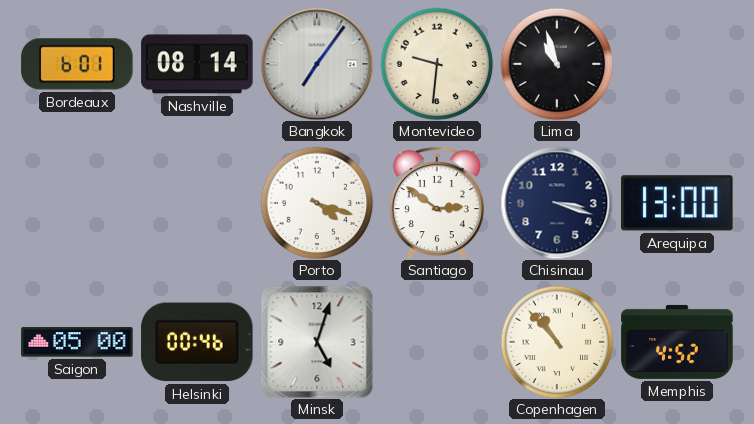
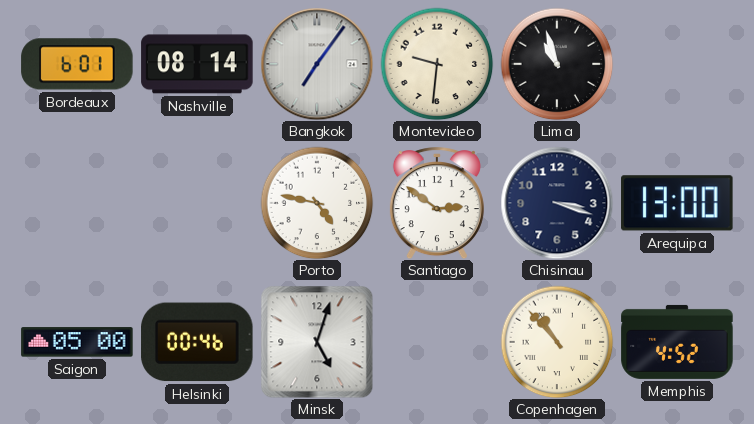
Porto: 4:18 -> 4:47
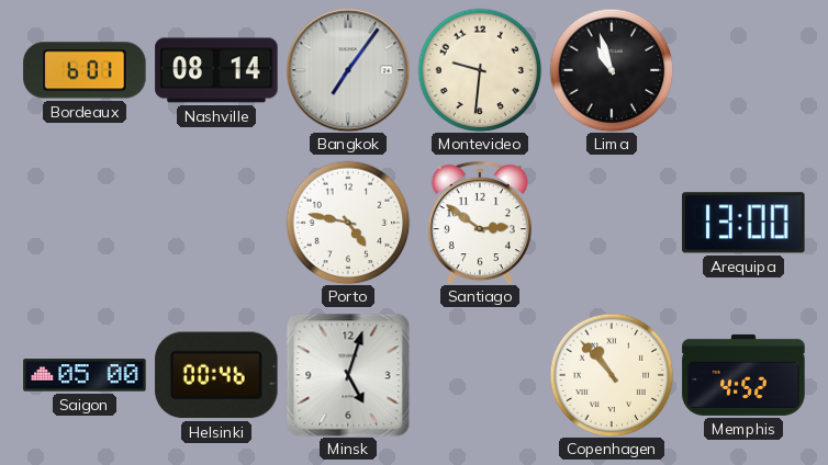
Chisinau: 3:18 -> none
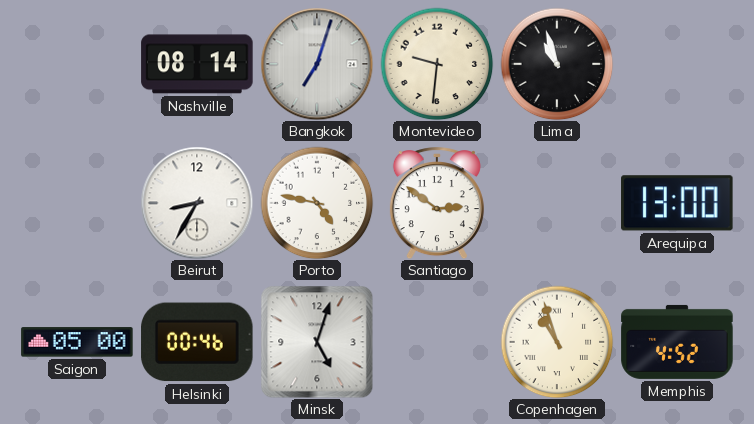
Bordeaux: 6:01 -> none
Bangkok: 7:06 -> 7:03
Beirut: none -> 8:35
Copenhagen: 10:53 -> 10:57
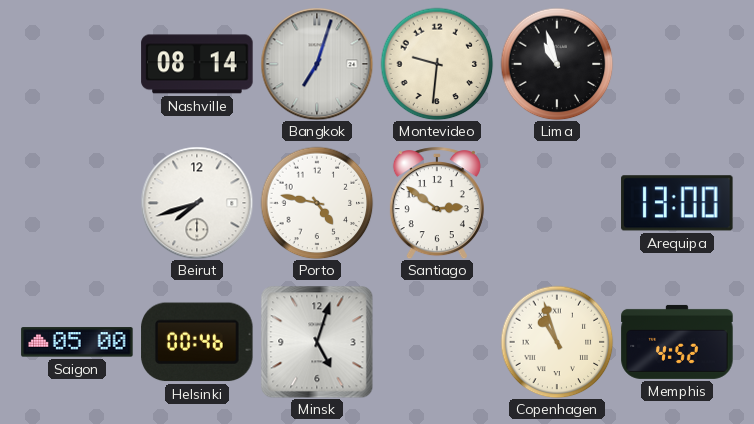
Beirut: 8:35 -> 7:42
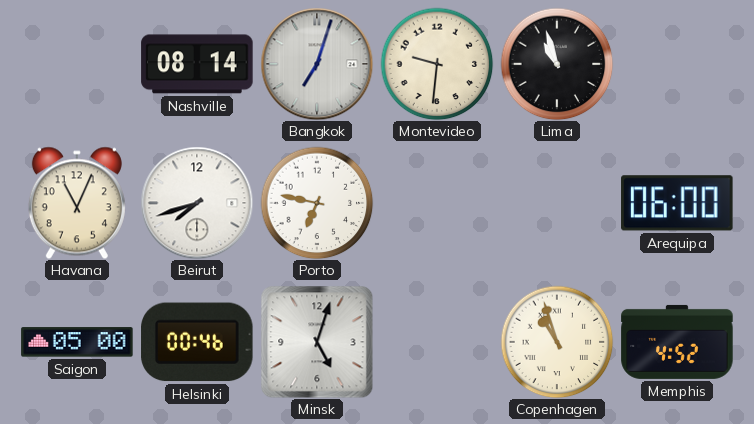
Havana: none -> 11:04
Porto: 4:47 -> 6:47
Santiago: 2:51 -> none
Arequipa: 13:00 -> 06:00
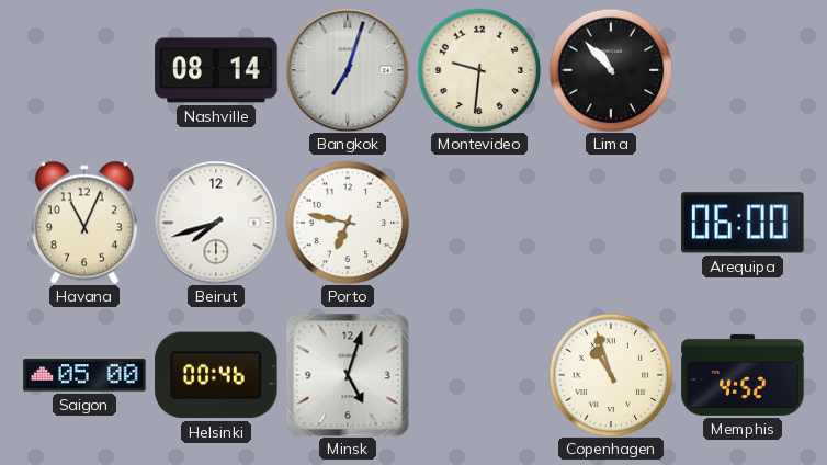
Lima: 10:57 -> 10:53
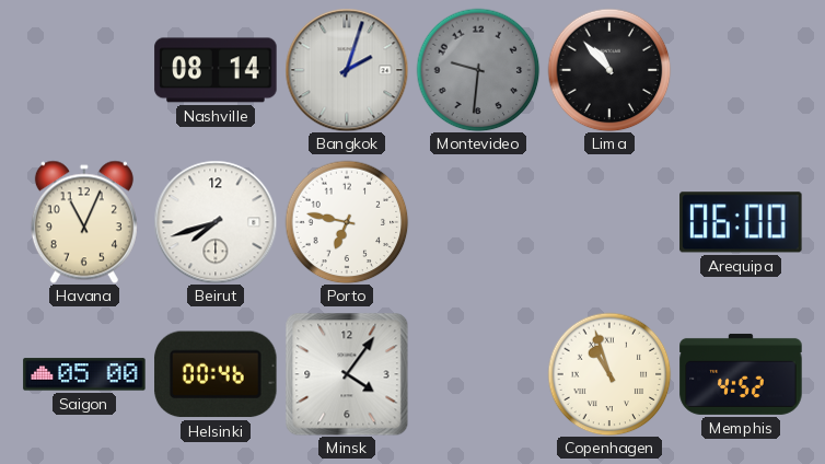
Bangkok: 7:03 -> 2:03
Montevideo dial: cream -> grey
Minsk: 5:03 -> 4:06
